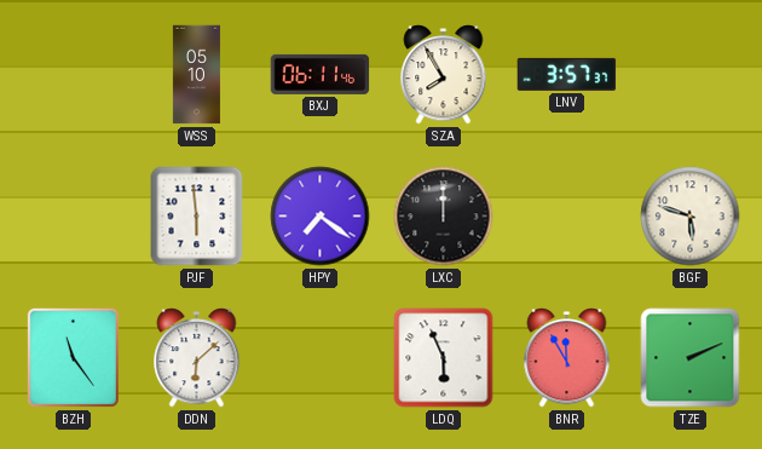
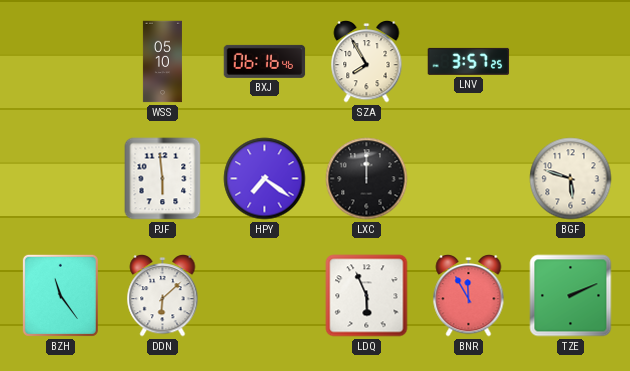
BXJ: 06:11 -> 06:16
LNV: 3:57:37 -> 3:57:25
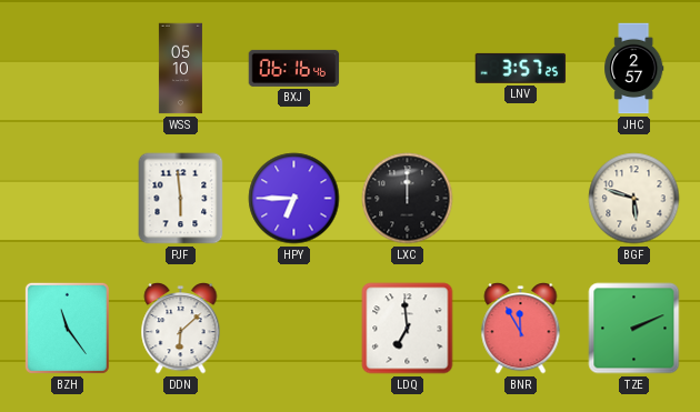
SZA: 7:55 -> none
JHC: none -> 2:57
HPY: 7:21 -> 6:45
LDQ: 5:56 -> 6:59
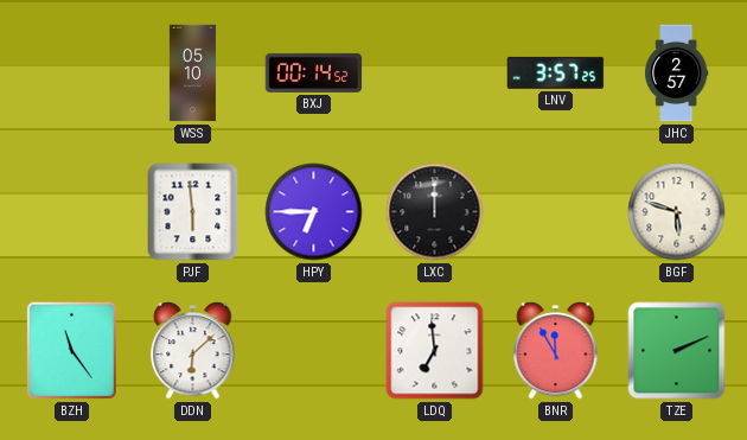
BXJ: 06:16 -> 00:14
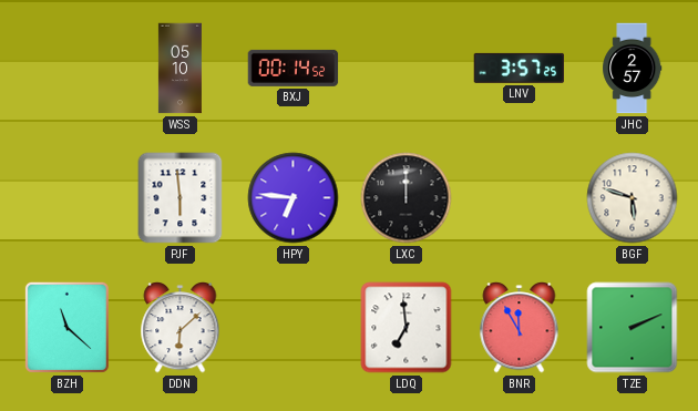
HPY: 6:45 -> 6:46
BZH: 11:24 -> 11:22
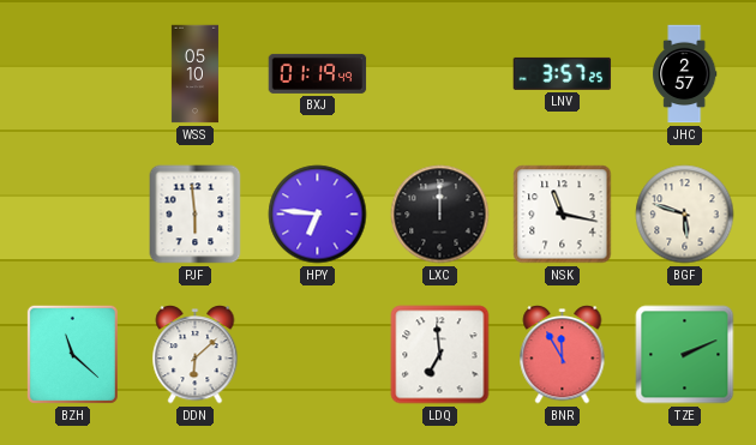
BXJ: 00:14 -> 01:19
NSK: none -> 11:17
